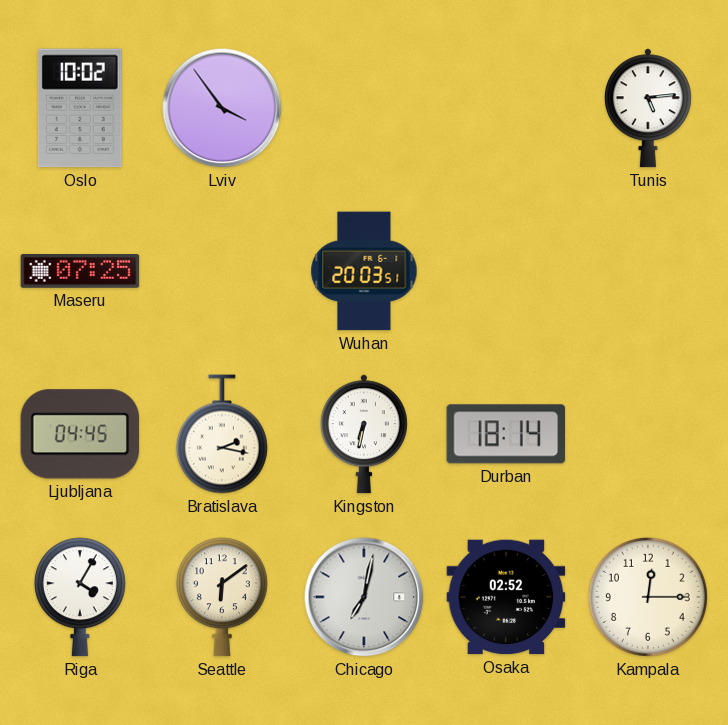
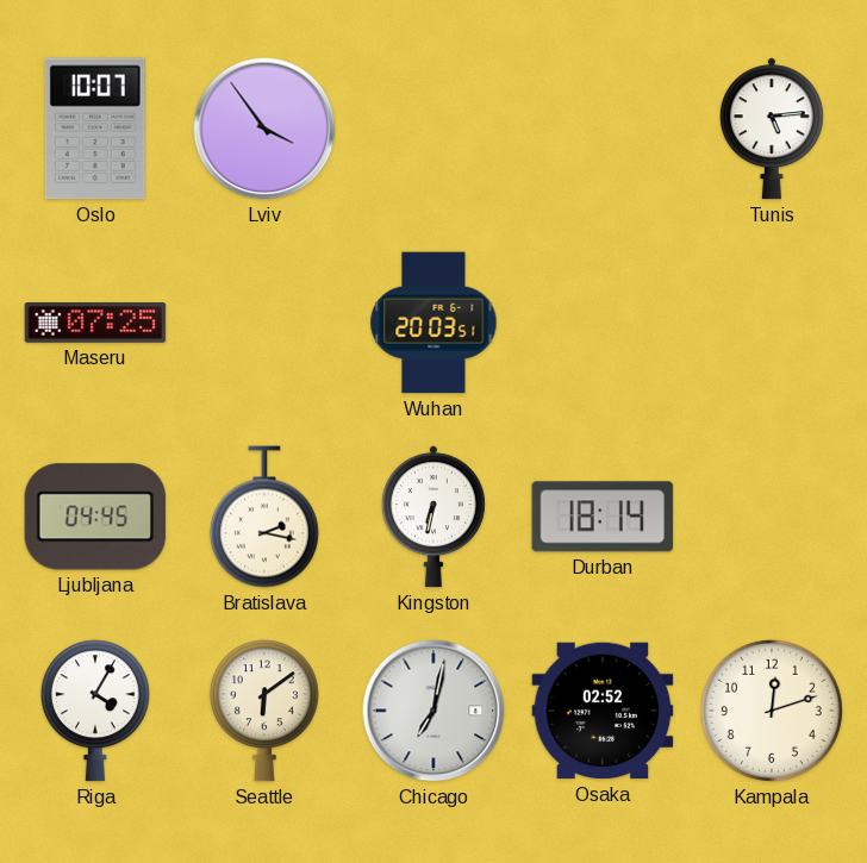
Oslo: 10:02 -> 10:07
Kampala: 12:15 -> 12:12
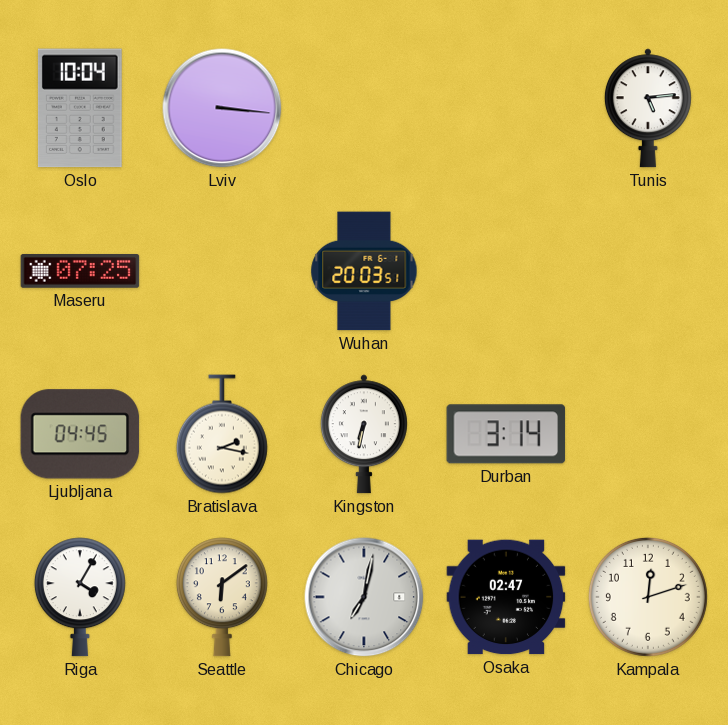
Oslo: 10:07 -> 10:04
Lviv: 3:54 -> 3:16
Durban: 18:14 -> 3:14
Osaka: 02:52 -> 02:47
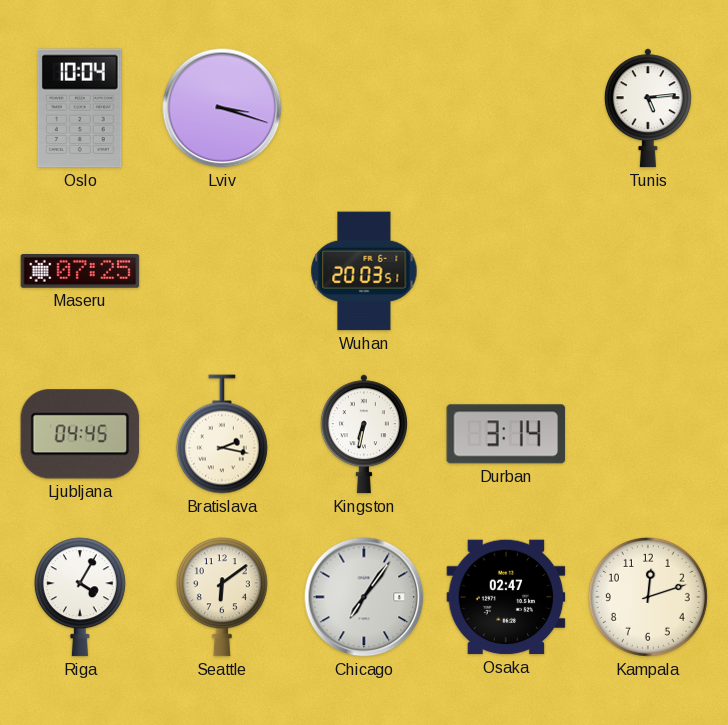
Lviv: 3:16 -> 3:18
Chicago: 7:02 -> 7:06
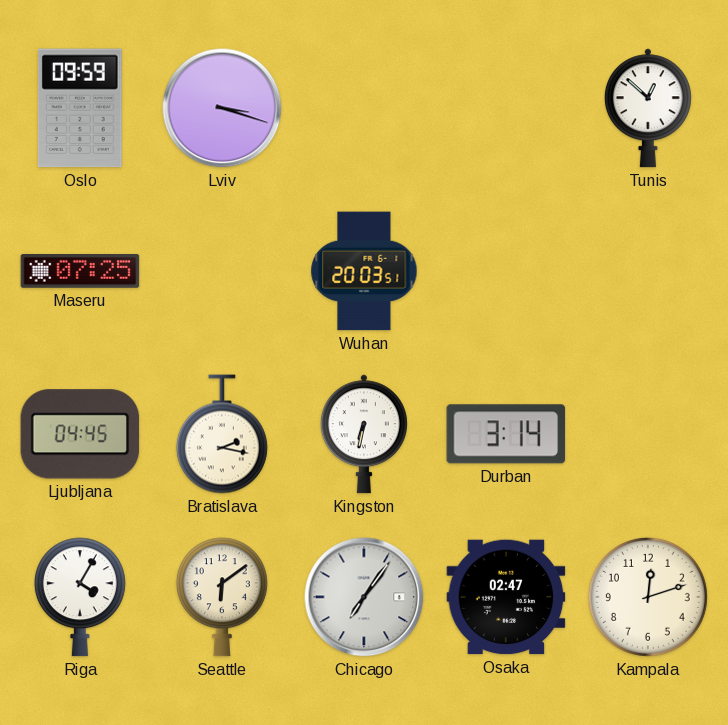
Oslo: 10:04 -> 09:59
Tunis: 5:14 -> 12:52
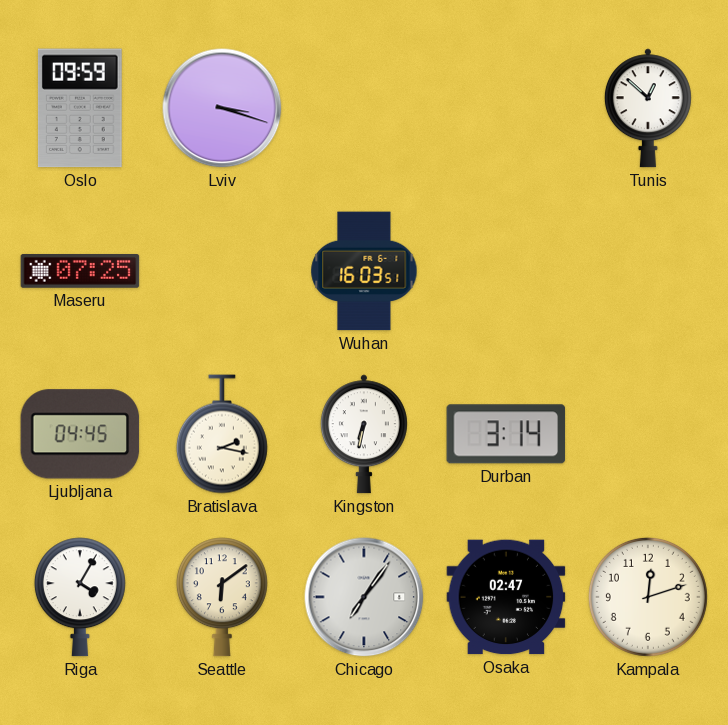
Wuhan: 20:03 -> 16:03
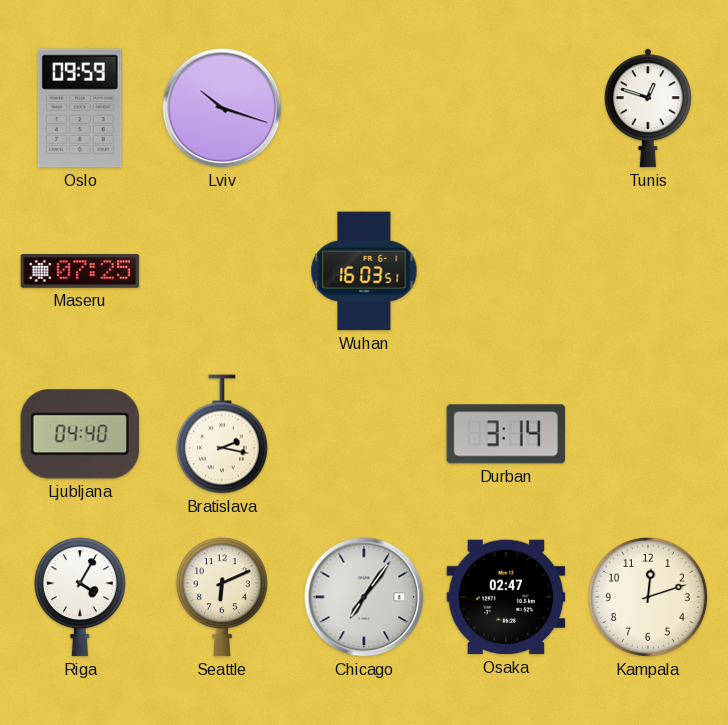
Lviv: 3:18 -> 10:18
Tunis: 12:52 -> 12:48
Ljubljana: 04:45 -> 04:40
Kingston: 6:32 -> none
Seattle: 6:09 -> 6:11
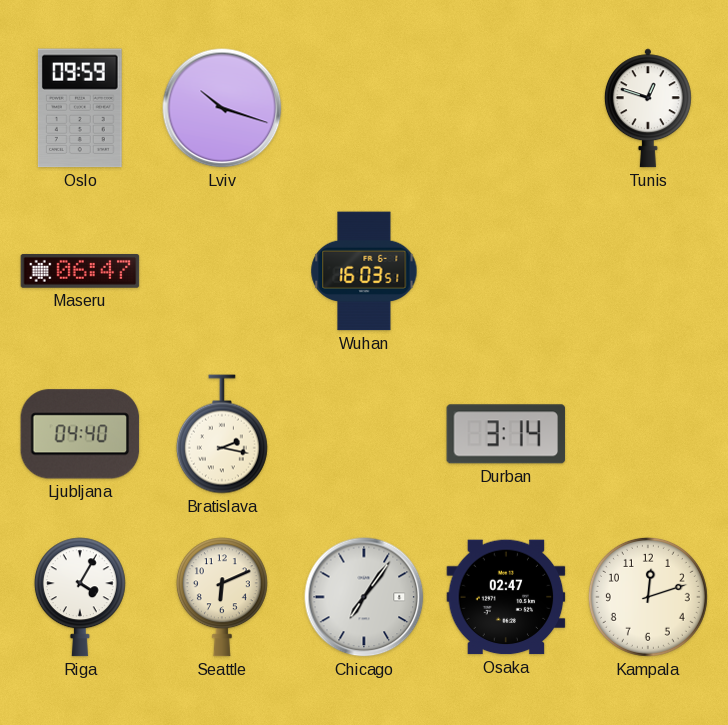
Maseru: 07:25 -> 06:47
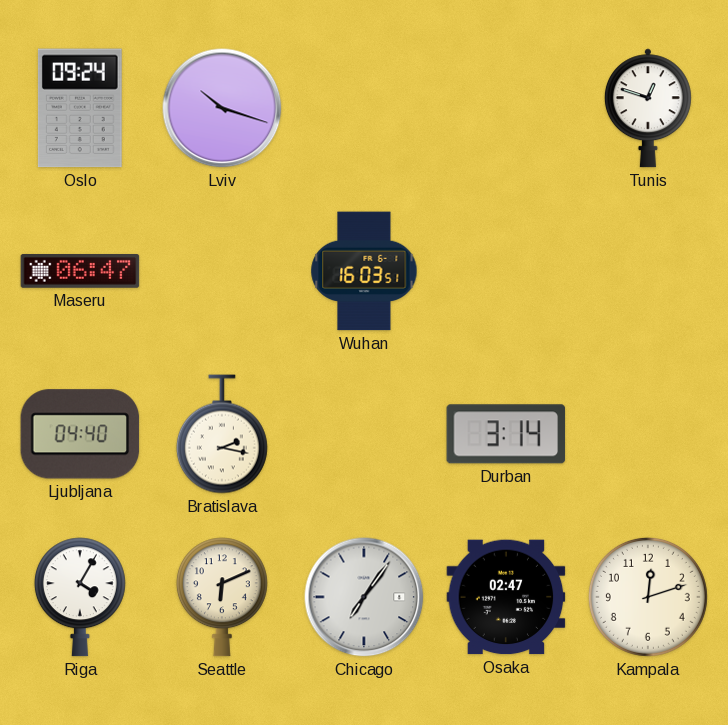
Oslo: 09:59 -> 09:24
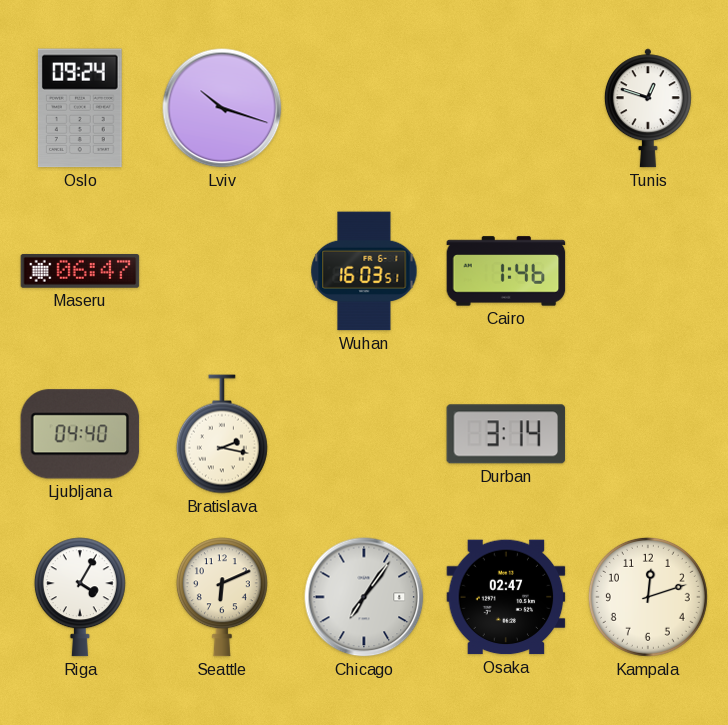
Cairo: none -> 1:46
